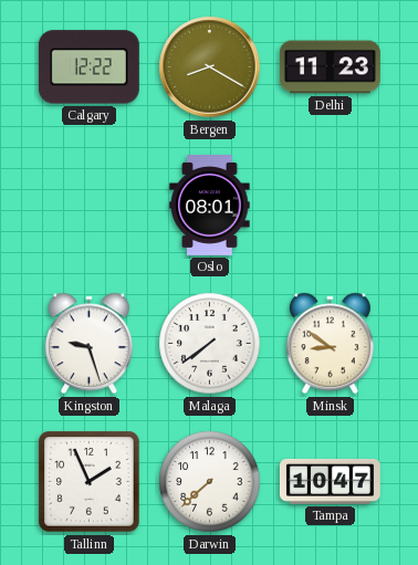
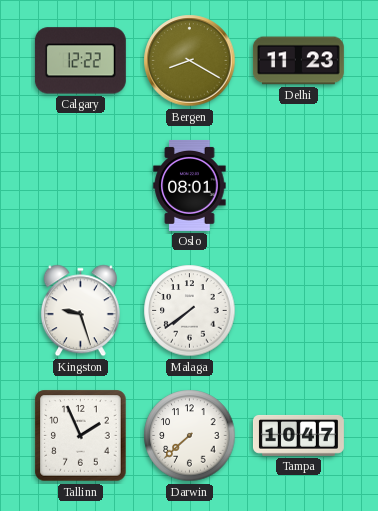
Minsk: 8:51 -> none
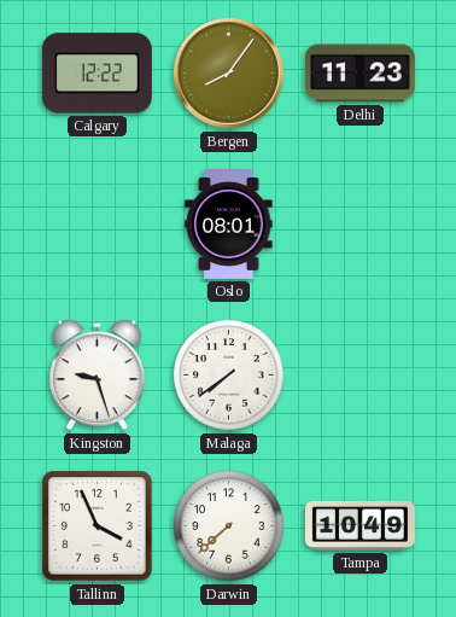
Bergen: 8:20 -> 8:06
Tallinn: 1:56 -> 3:56
Tampa: 10:47 -> 10:49
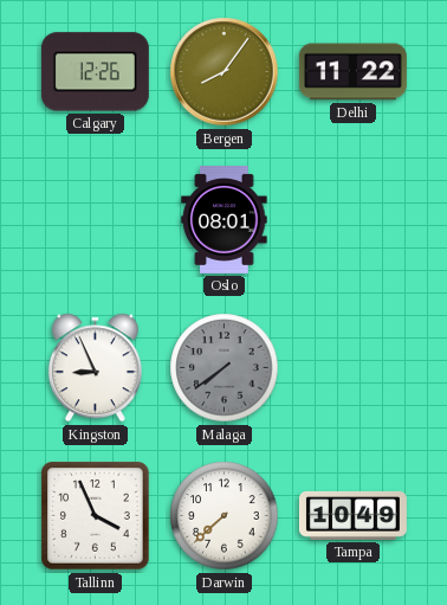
Calgary: 12:22 -> 12:26
Delhi: 11:23 -> 11:22
Kingston: 9:27 -> 8:56
Malaga dial: white -> grey
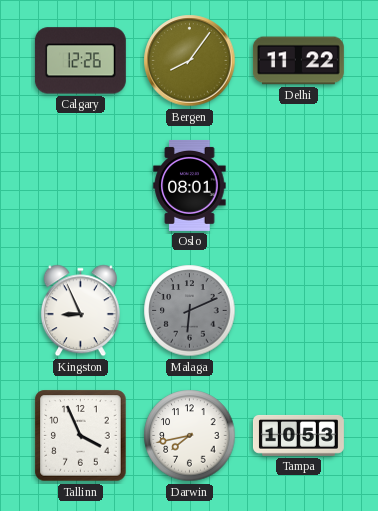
Malaga: 7:39 -> 6:11
Darwin: 7:38 -> 7:43
Tampa: 10:49 -> 10:53
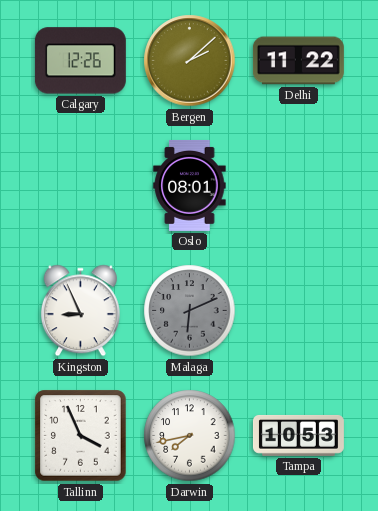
Bergen: 8:06 -> 2:08
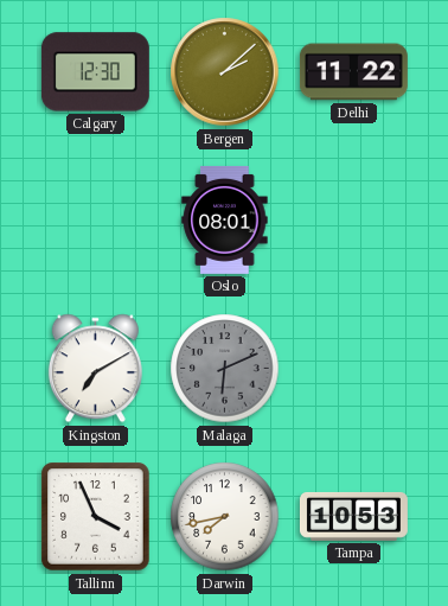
Calgary: 12:26 -> 12:30
Kingston: 8:56 -> 7:10
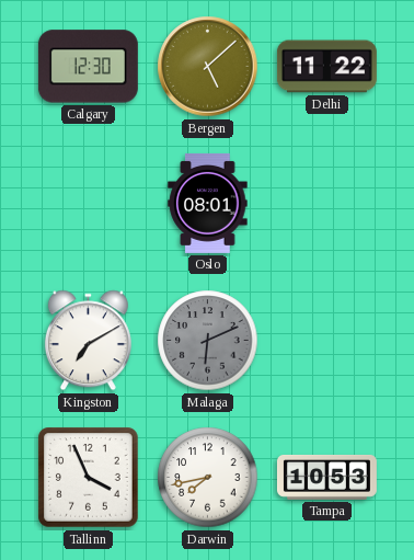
Bergen: 2:08 -> 5:08
